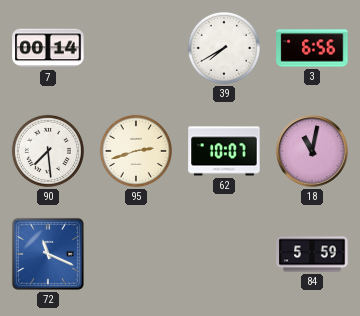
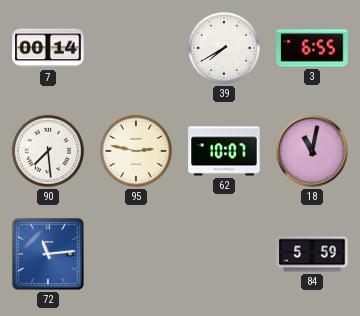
3: 6:56 -> 6:55
95: 2:42 -> 2:47
72: 11:19 -> 11:14
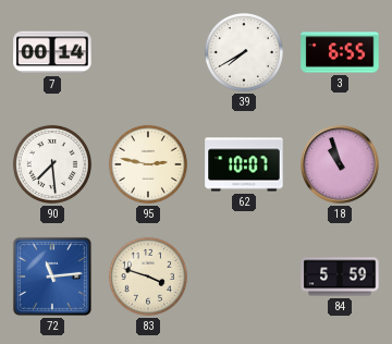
18: 11:02 -> 10:57
83: none -> 3:48
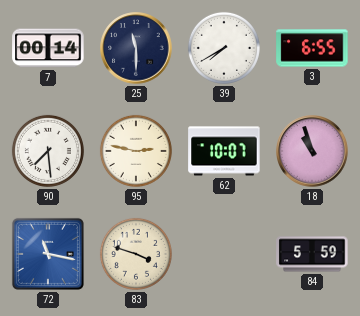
25: none -> 11:30
72: 11:14 -> 11:17
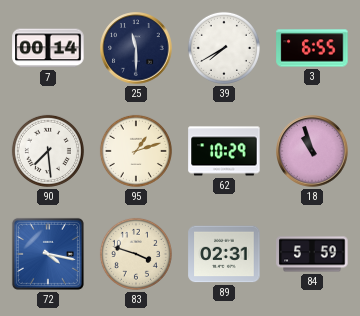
95: 2:47 -> 1:12
62: 10:07 -> 10:29
72: 11:17 -> 4:17
89: none -> 02:31
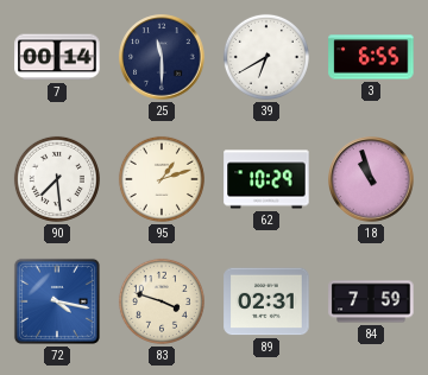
39: 7:40 -> 6:40
84: 5:59 -> 7:59
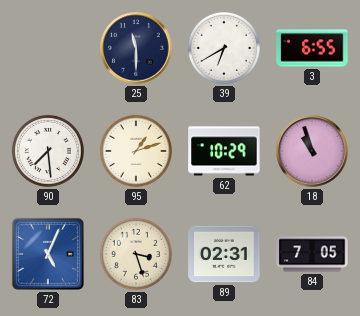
7: 00:14 -> none
72: 4:17 -> 5:04
83: 3:48 -> 3:27
84: 7:59 -> 7:05
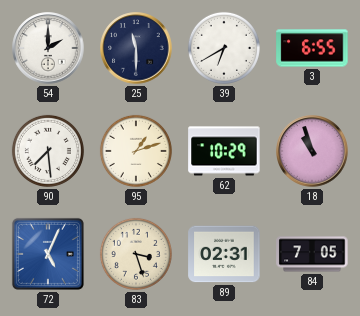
54: none -> 2:00
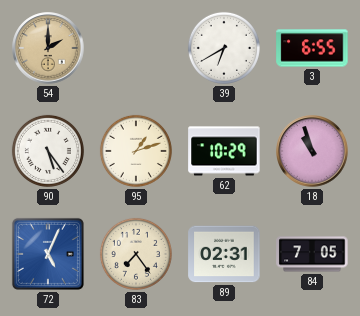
54 dial: white -> champagne
25: 11:30 -> none
90: 7:29 -> 5:24
83: 3:27 -> 7:24
